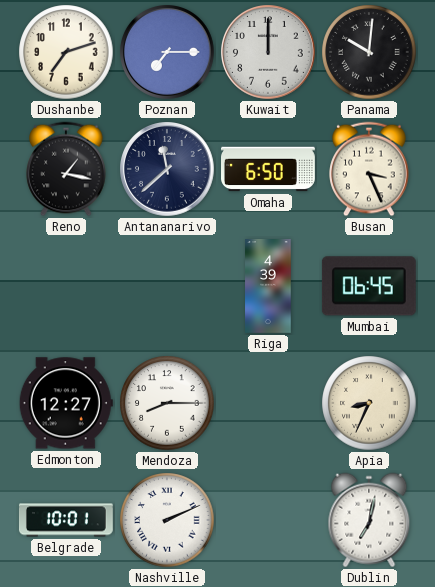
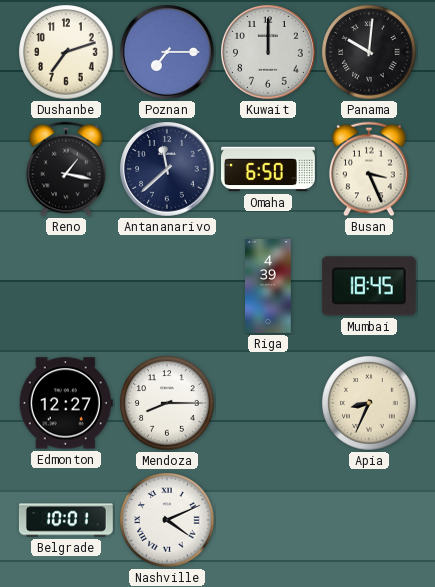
Mumbai: 06:45 -> 18:45
Nashville: 2:11 -> 4:11
Dublin: 7:02 -> none
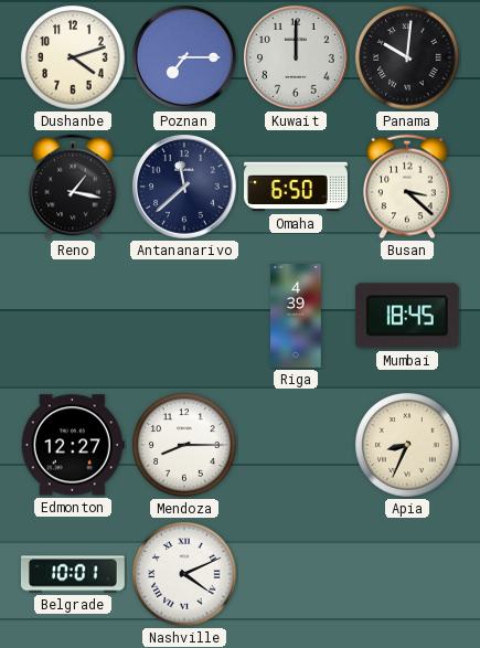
Dushanbe: 7:12 -> 4:12
Busan: 3:26 -> 3:22
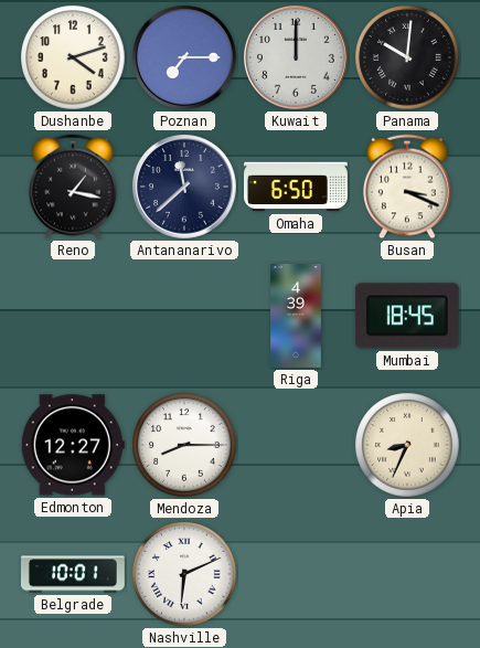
Busan: 3:22 -> 3:19
Nashville: 4:11 -> 6:11
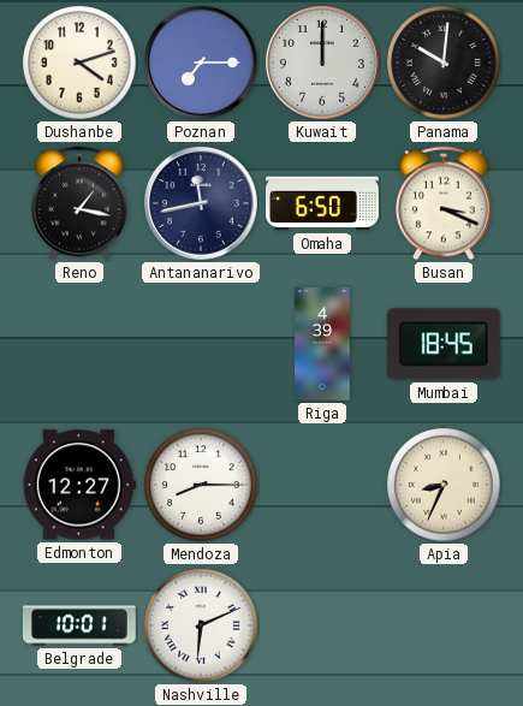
Antananarivo: 11:38 -> 11:43
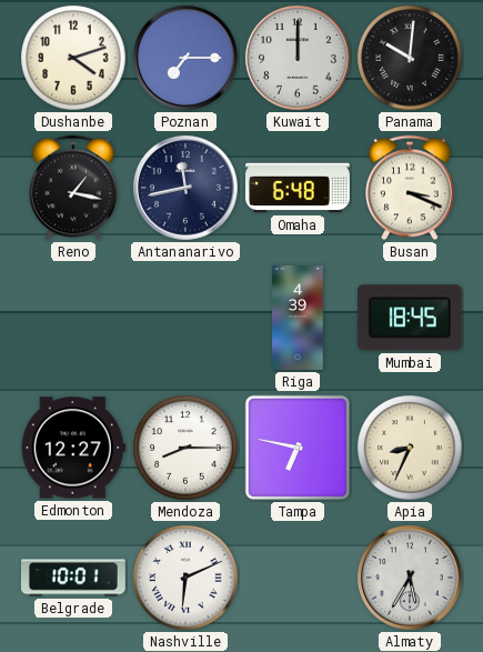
Omaha: 6:50 -> 6:48
Tampa: none -> 6:47
Almaty: none -> 5:35
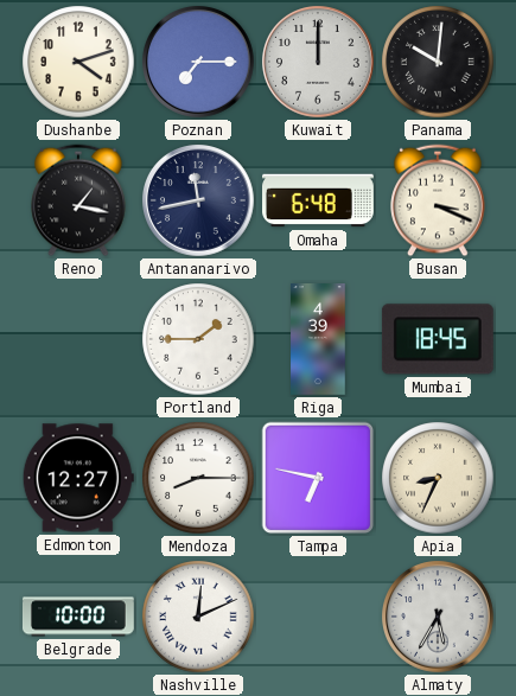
Portland: none -> 1:45
Belgrade: 10:01 -> 10:00
Nashville: 6:11 -> 12:11
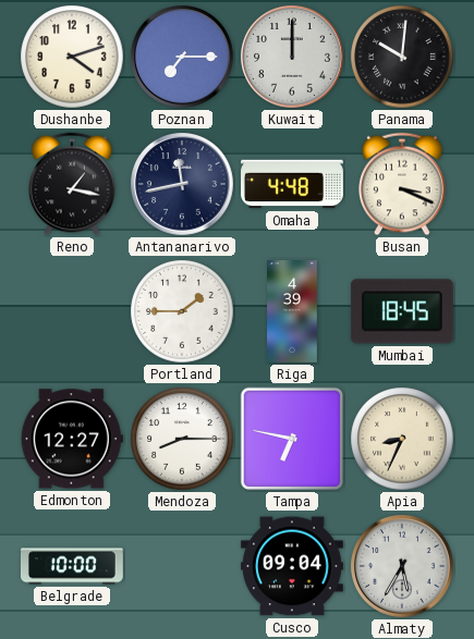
Omaha: 6:48 -> 4:48
Nashville: 12:11 -> none
Cusco: none -> 09:04
